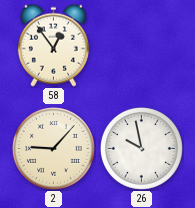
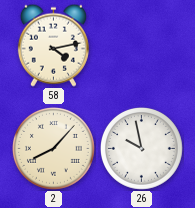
58: 12:54 -> 4:13
2: 9:07 -> 8:07
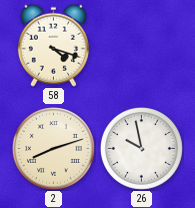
58: 4:13 -> 4:18
2: 8:07 -> 8:12
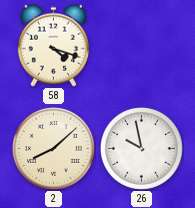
2: 8:12 -> 8:08
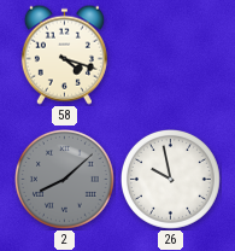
2 dial: cream -> grey
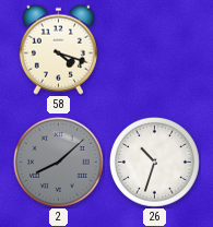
26: 9:58 -> 10:33
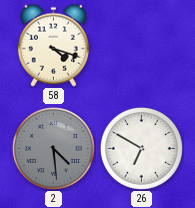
2: 8:08 -> 4:29
26: 10:33 -> 6:50
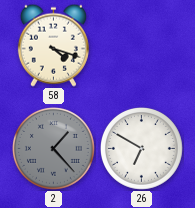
2: 4:29 -> 1:23
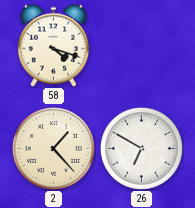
2 dial: grey -> cream
